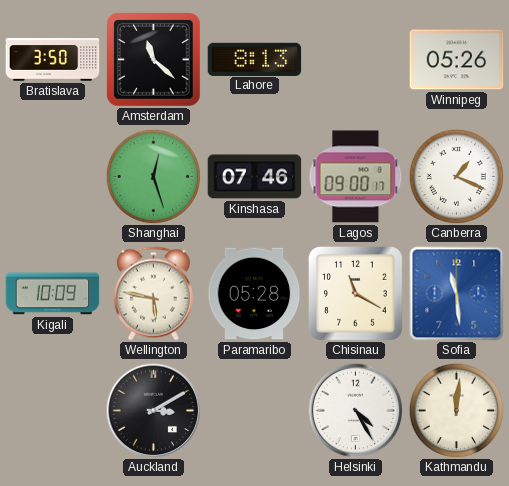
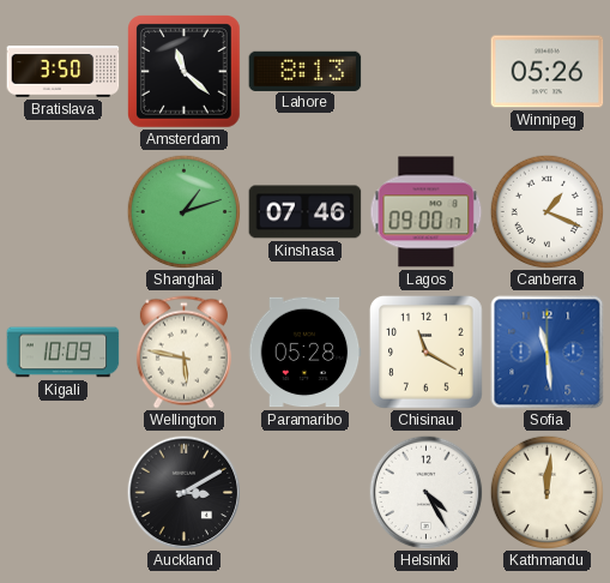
Shanghai: 12:27 -> 1:12
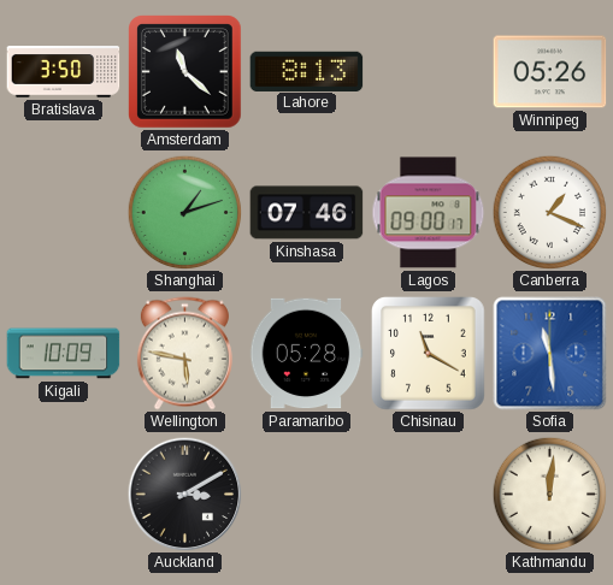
Helsinki: 4:25 -> none
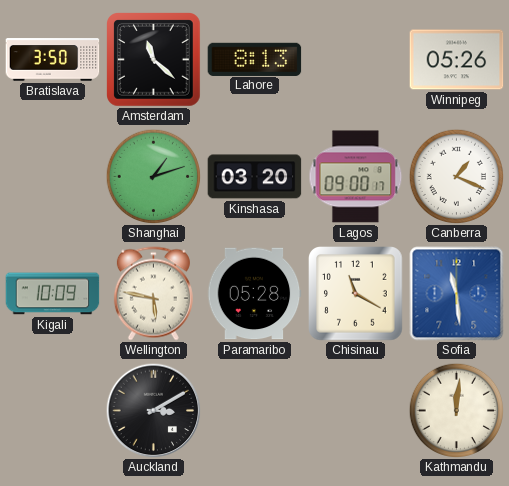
Kinshasa: 07:46 -> 03:20
